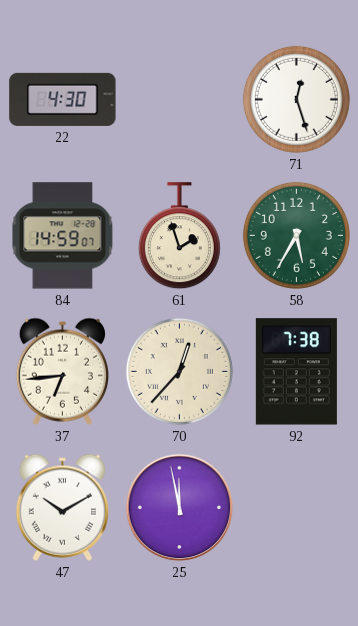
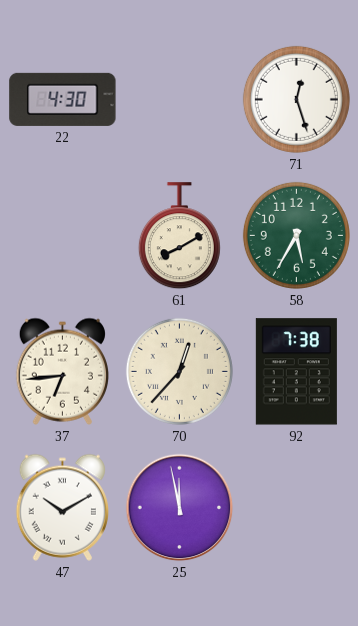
84: 14:59 -> none
61: 1:57 -> 8:10
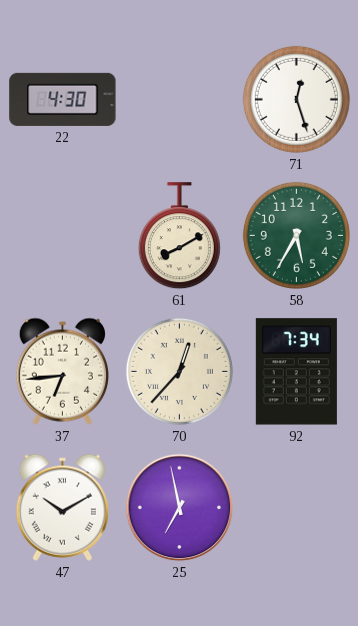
92: 7:38 -> 7:34
25: 11:58 -> 6:58
